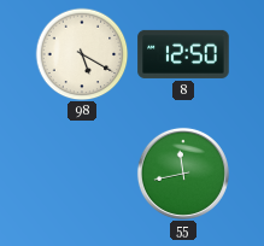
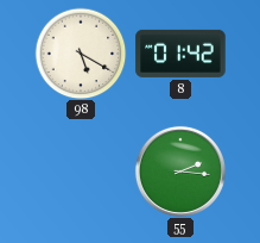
8: 12:50 -> 01:42
55: 11:43 -> 2:16
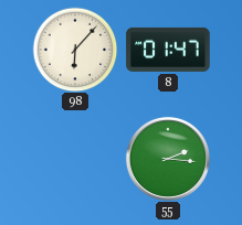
98: 5:20 -> 6:07
8: 01:42 -> 01:47
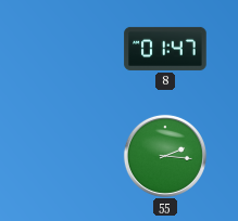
98: 6:07 -> none
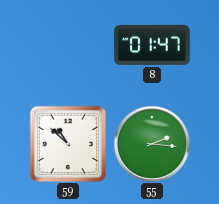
59: none -> 10:52
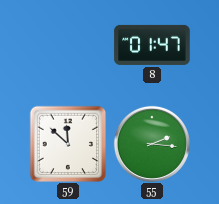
59: 10:52 -> 11:52
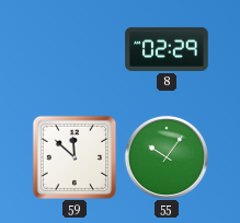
8: 01:47 -> 02:29
55: 2:16 -> 10:06
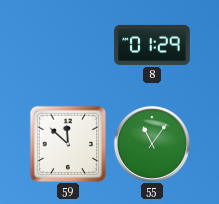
8: 02:29 -> 01:29
55: 10:06 -> 11:06
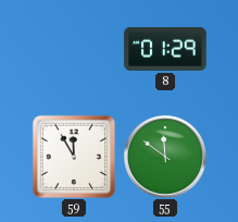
59: 11:52 -> 11:55
55: 11:06 -> 11:51
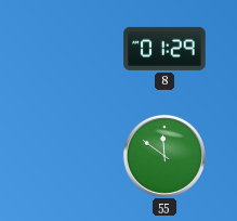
59: 11:55 -> none
